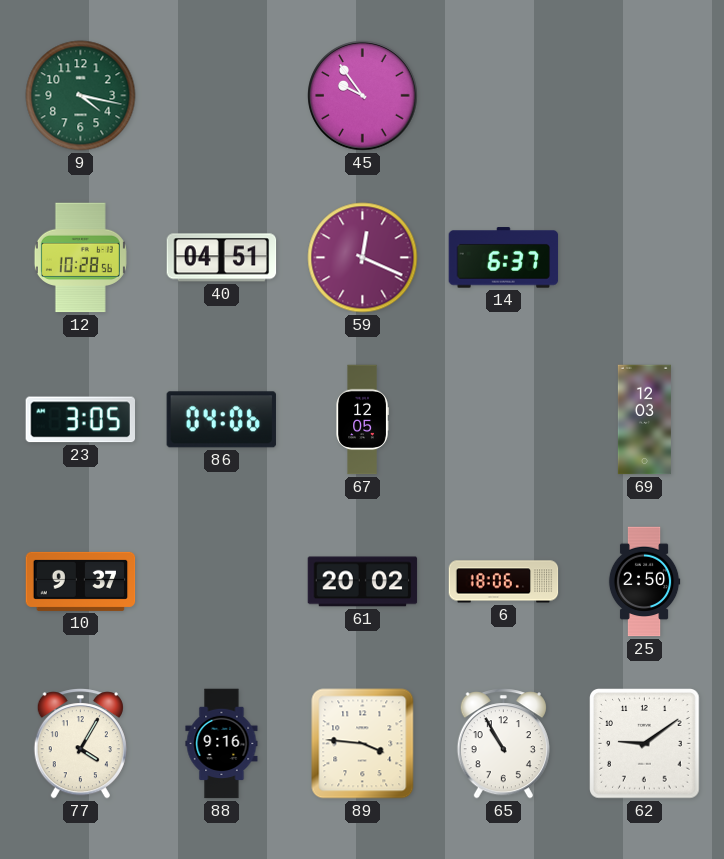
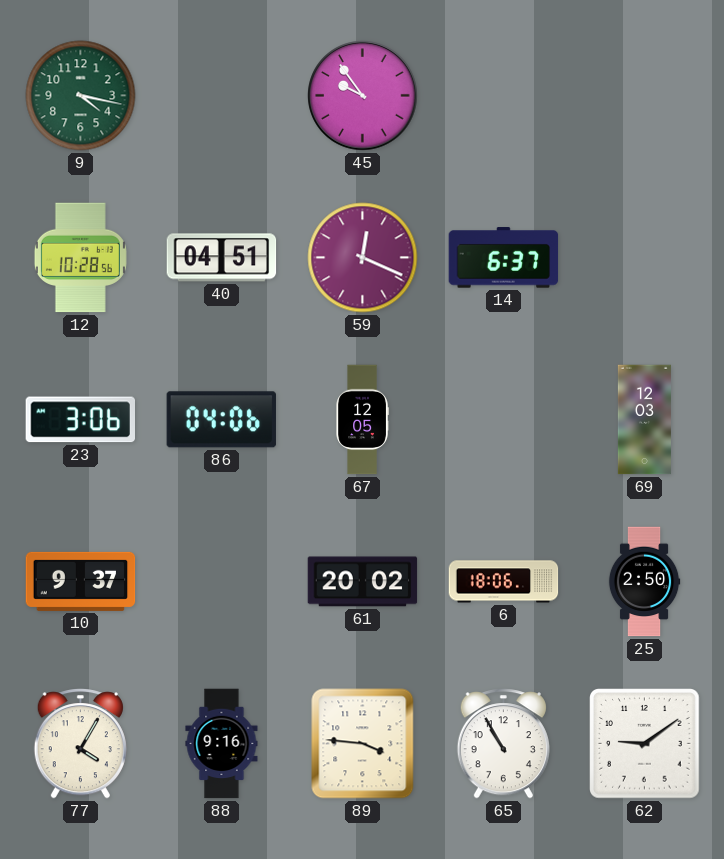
23: 3:05 -> 3:06
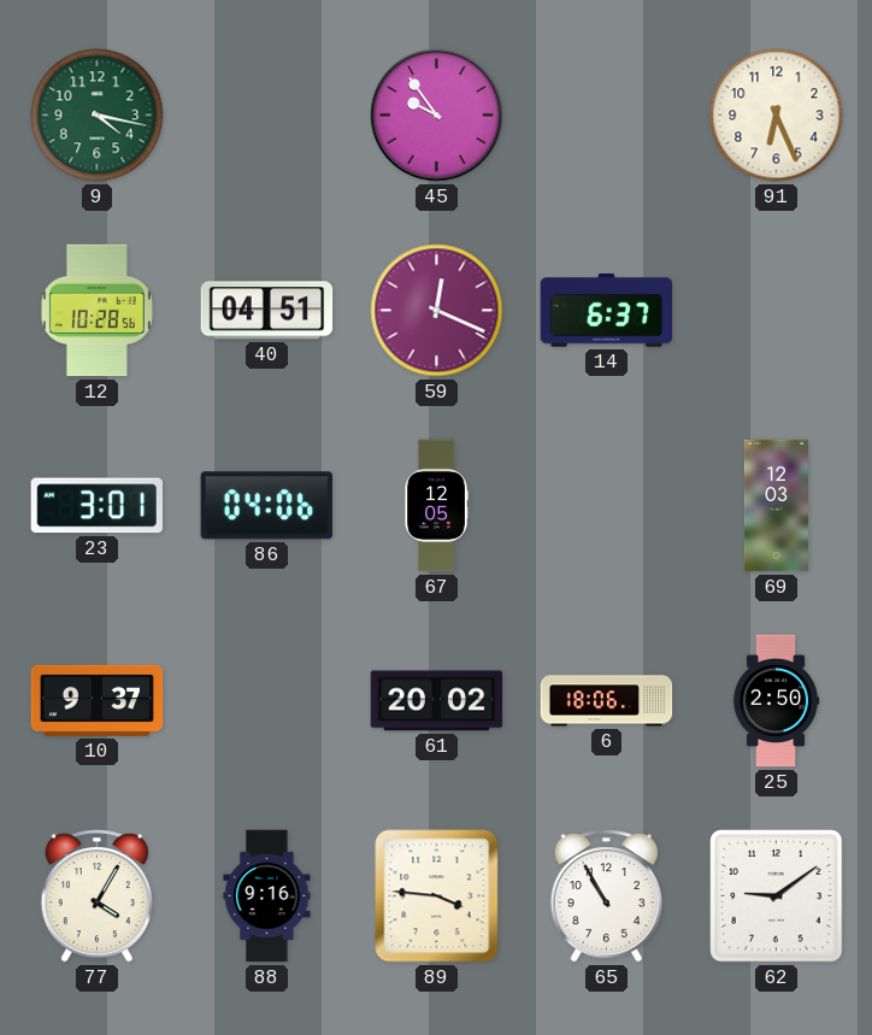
91: none -> 6:26
23: 3:06 -> 3:01
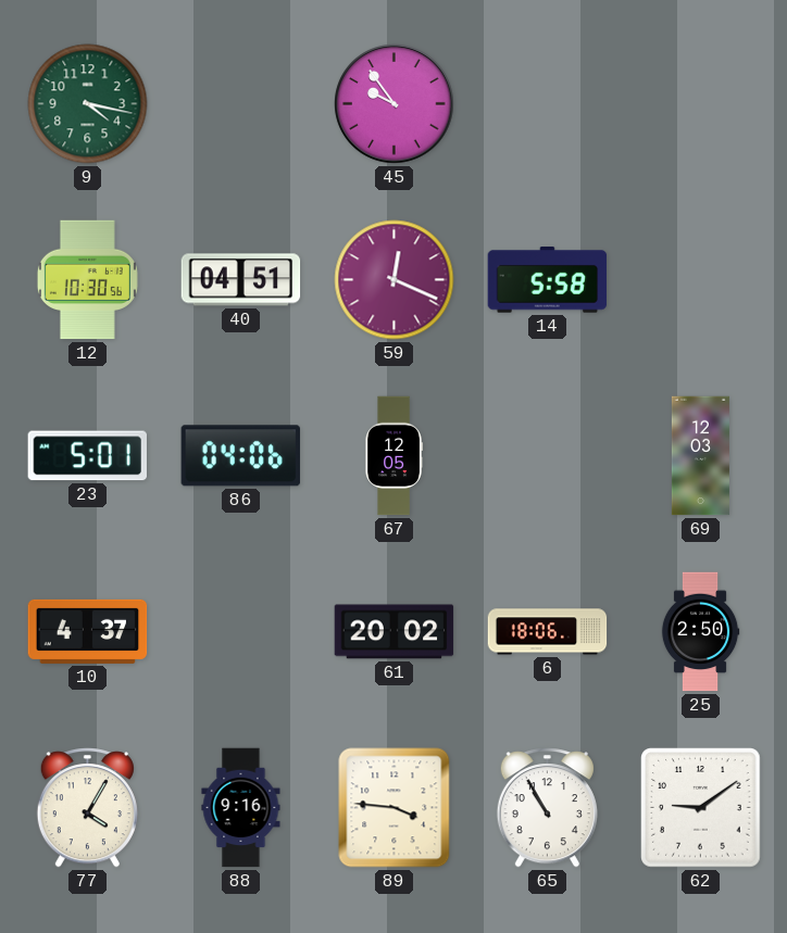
91: 6:26 -> none
12: 10:28 -> 10:30
14: 6:37 -> 5:58
23: 3:01 -> 5:01
10: 9:37 -> 4:37
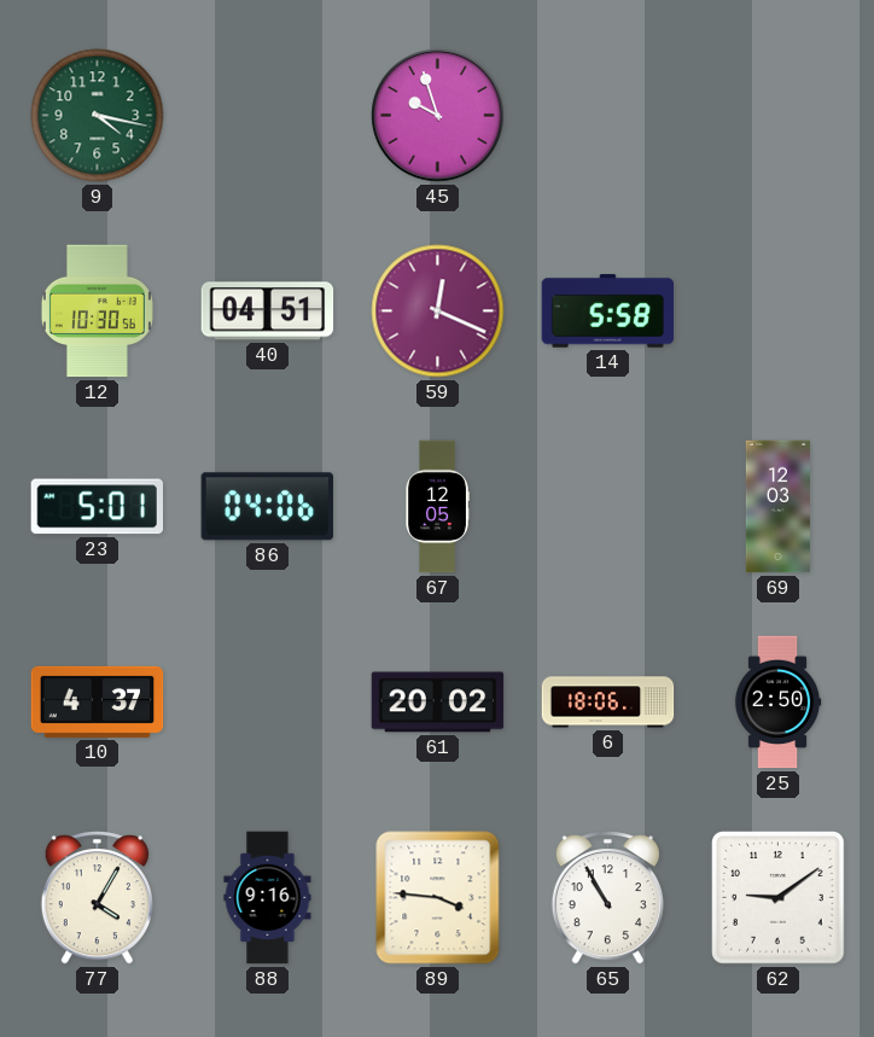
45: 9:54 -> 9:57
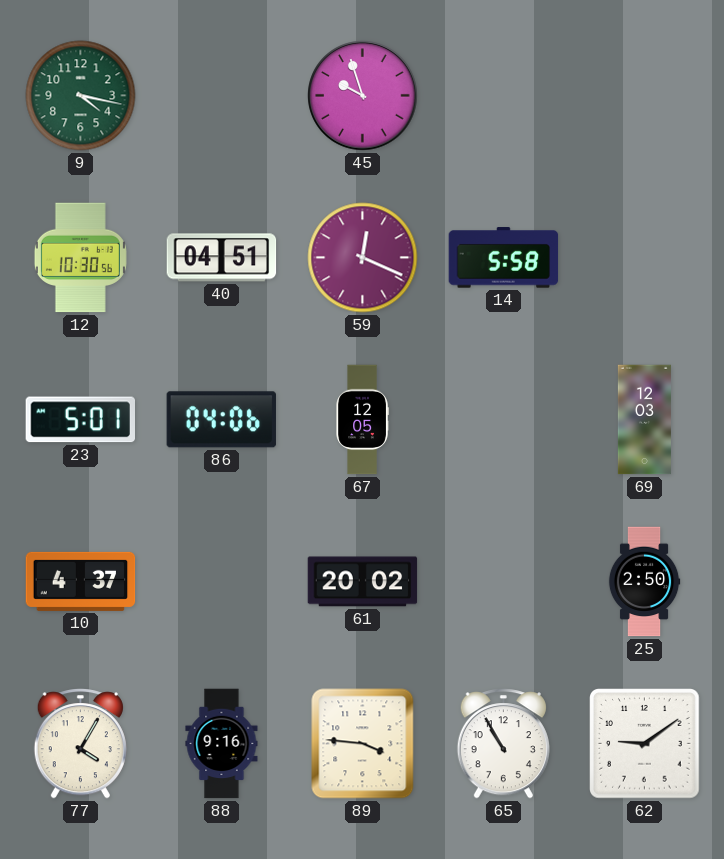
6: 18:06 -> none
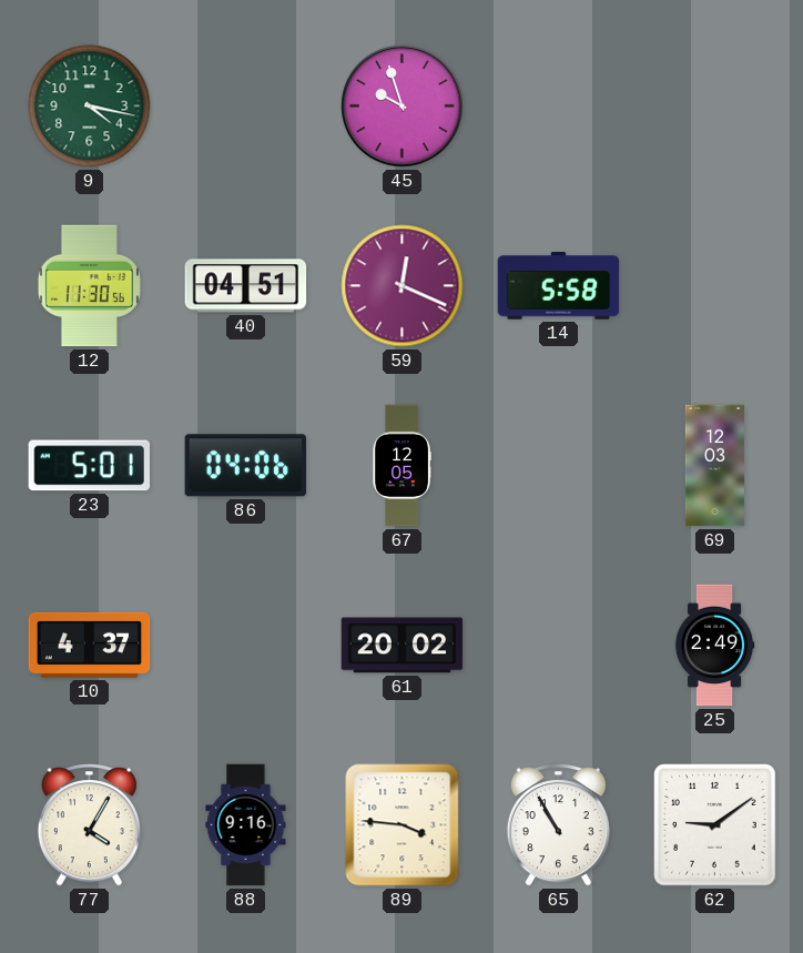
12: 10:30 -> 11:30
25: 2:50 -> 2:49
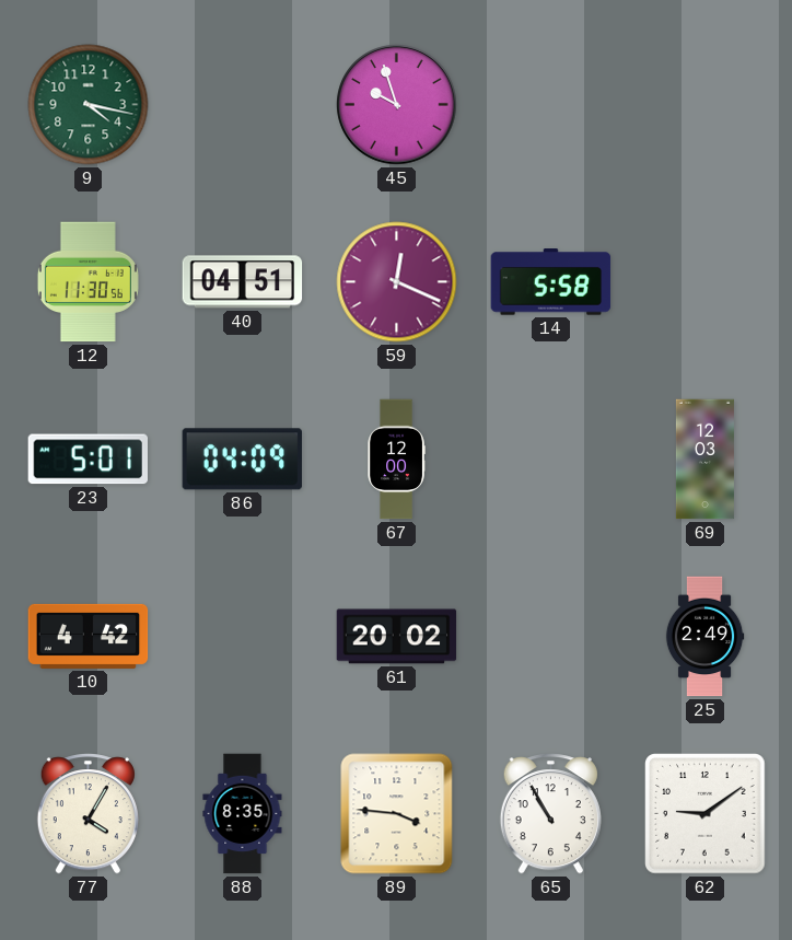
86: 04:06 -> 04:09
67: 12:05 -> 12:00
10: 4:37 -> 4:42
88: 9:16 -> 8:35
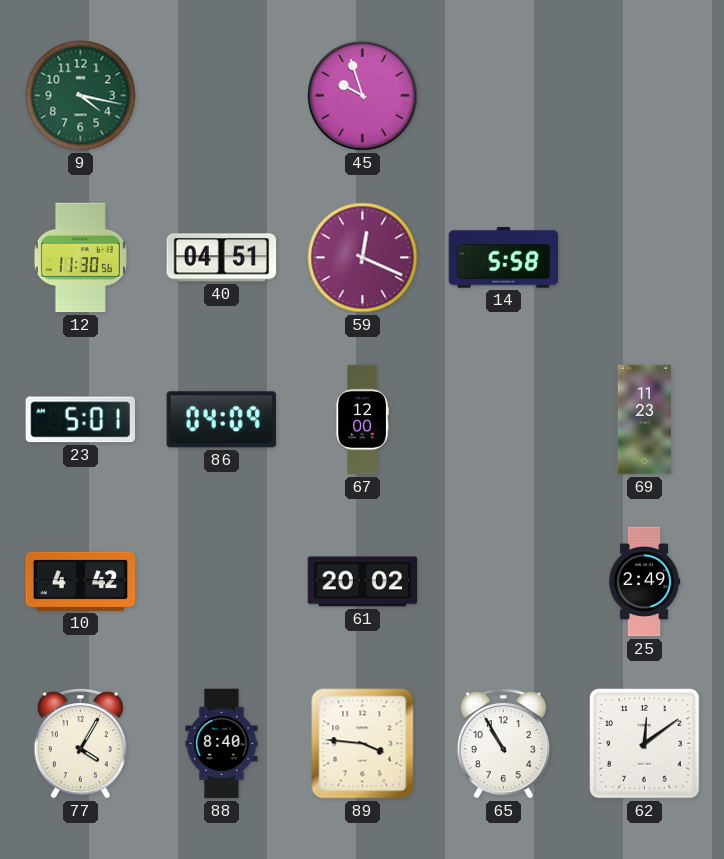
69: 12:03 -> 11:23
88: 8:35 -> 8:40
62: 9:09 -> 12:09
